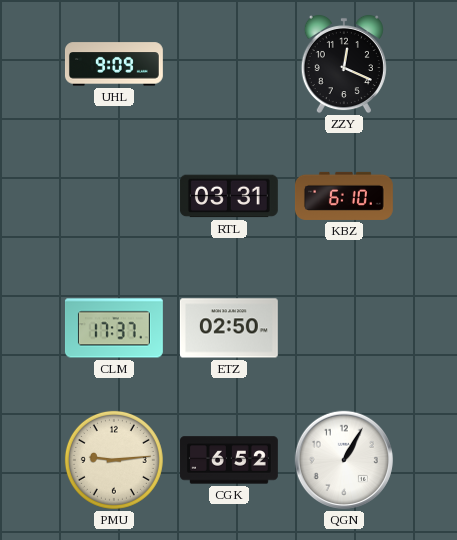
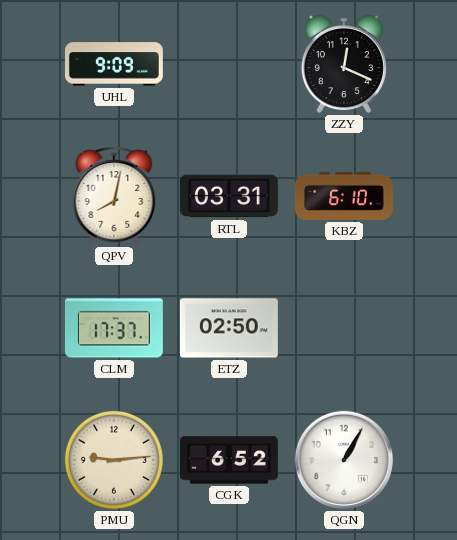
QPV: none -> 8:02
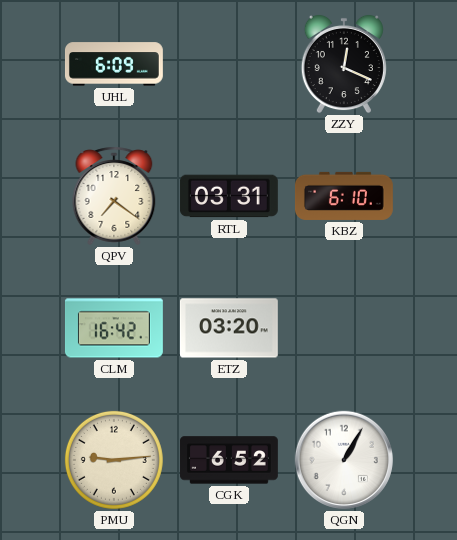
UHL: 9:09 -> 6:09
QPV: 8:02 -> 7:21
CLM: 17:37 -> 16:42
ETZ: 02:50 -> 03:20
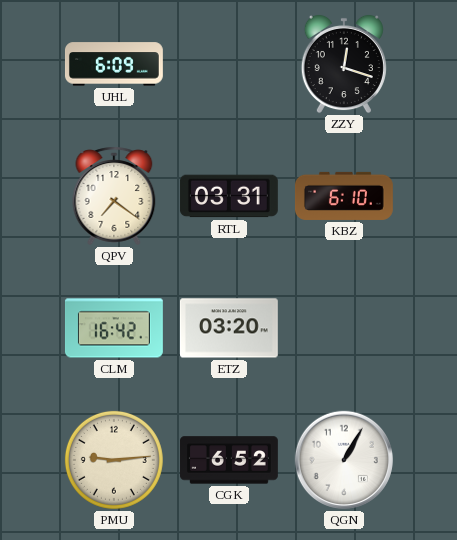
ZZY: 12:19 -> 12:18
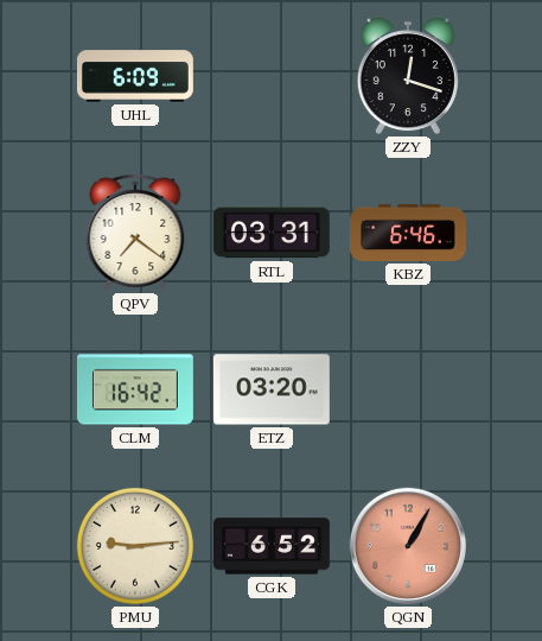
KBZ: 6:10 -> 6:46
QGN dial: white -> salmon
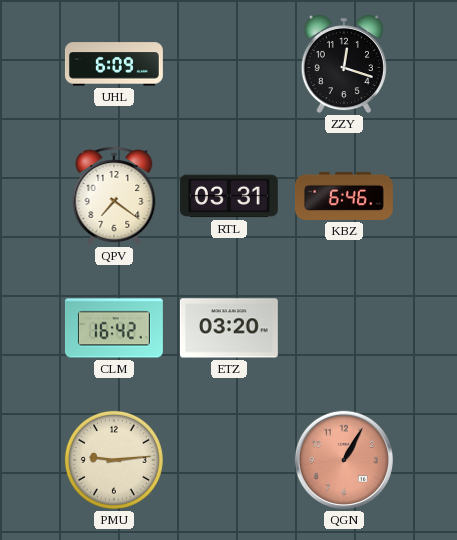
CGK: 6:52 -> none
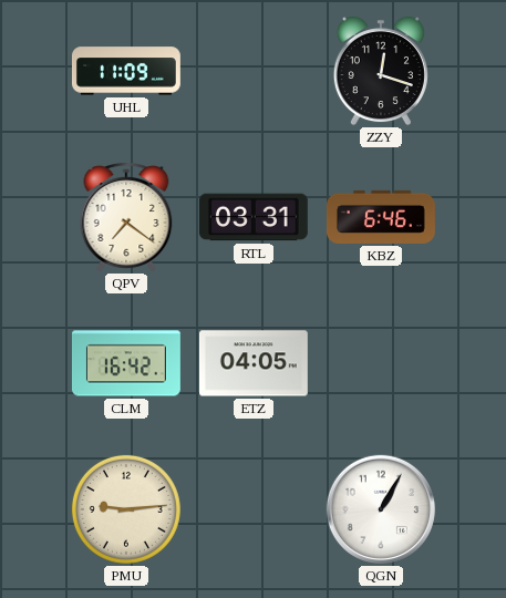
UHL: 6:09 -> 11:09
ETZ: 03:20 -> 04:05
QGN dial: salmon -> white
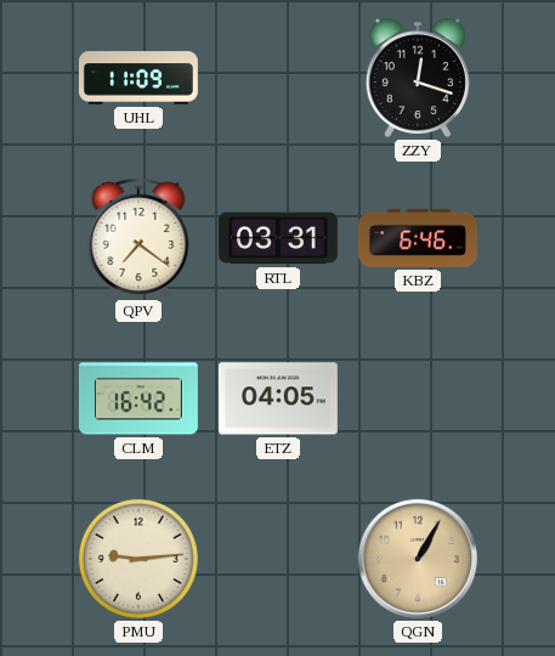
QGN dial: white -> champagne
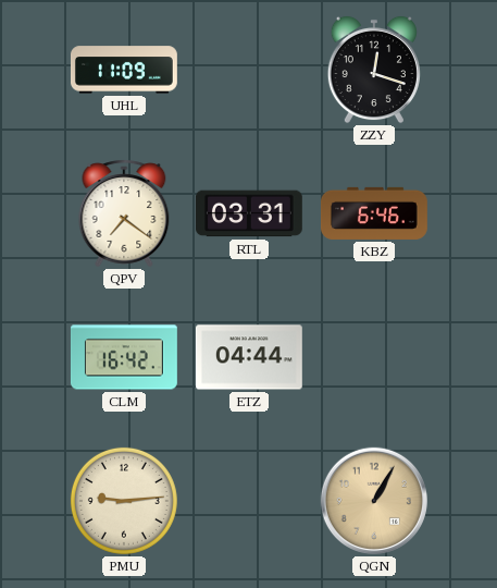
ETZ: 04:05 -> 04:44
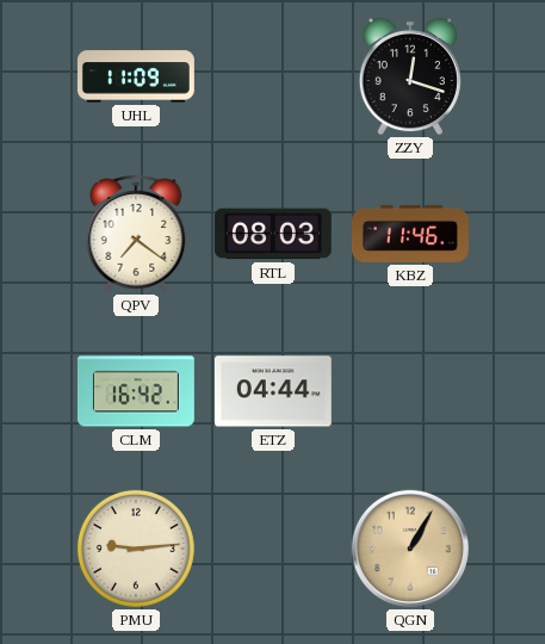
RTL: 03:31 -> 08:03
KBZ: 6:46 -> 11:46
